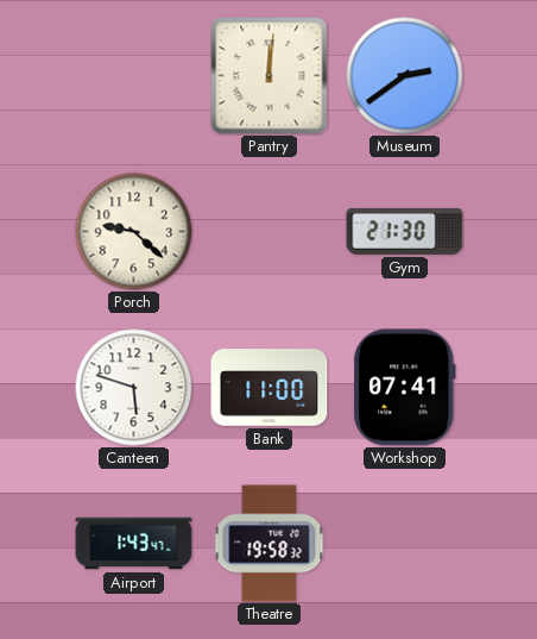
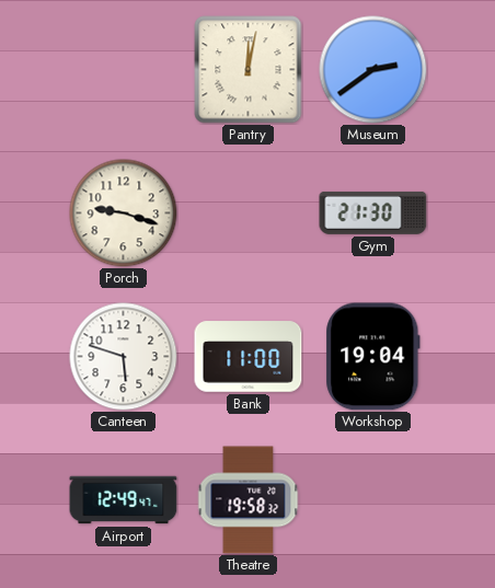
Pantry: 12:01 -> 12:02
Porch: 9:22 -> 9:18
Workshop: 07:41 -> 19:04
Airport: 1:43 -> 12:49
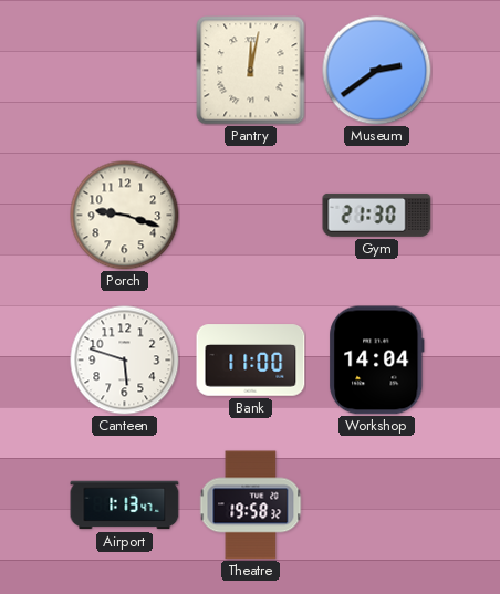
Workshop: 19:04 -> 14:04
Airport: 12:49 -> 1:13
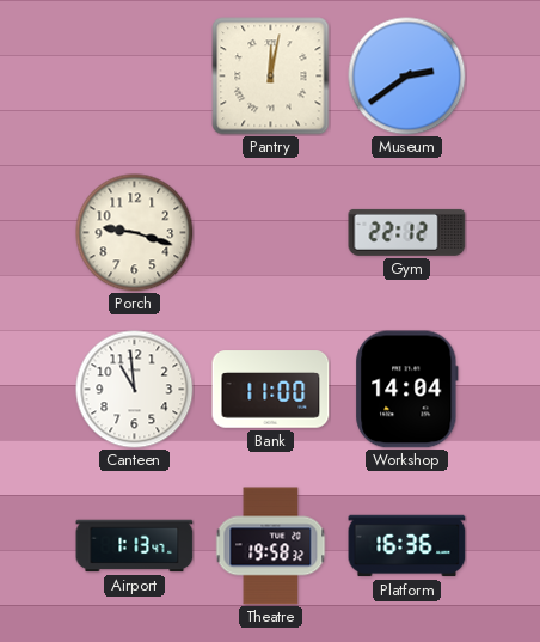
Gym: 21:30 -> 22:12
Canteen: 5:48 -> 10:59
Platform: none -> 16:36
